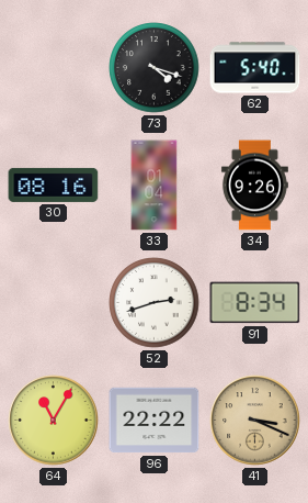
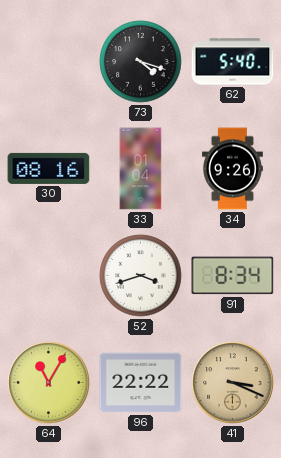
52: 2:42 -> 3:42
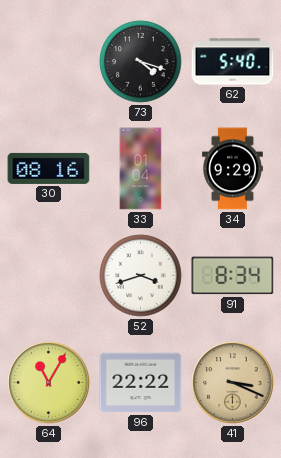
34: 9:26 -> 9:29
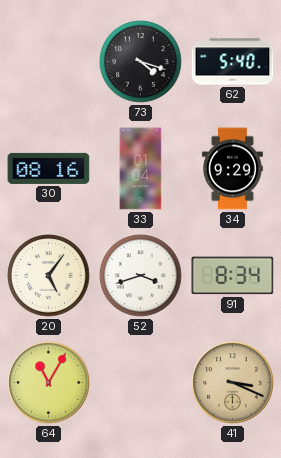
20: none -> 5:06
96: 22:22 -> none
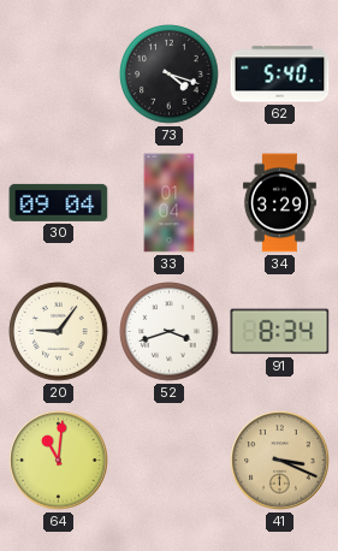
30: 08:16 -> 09:04
34: 9:29 -> 3:29
20: 5:06 -> 9:06
64: 11:05 -> 11:01
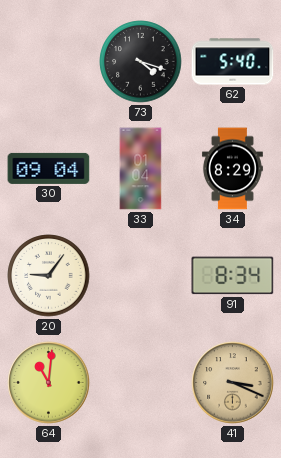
34: 3:29 -> 8:29
52: 3:42 -> none
